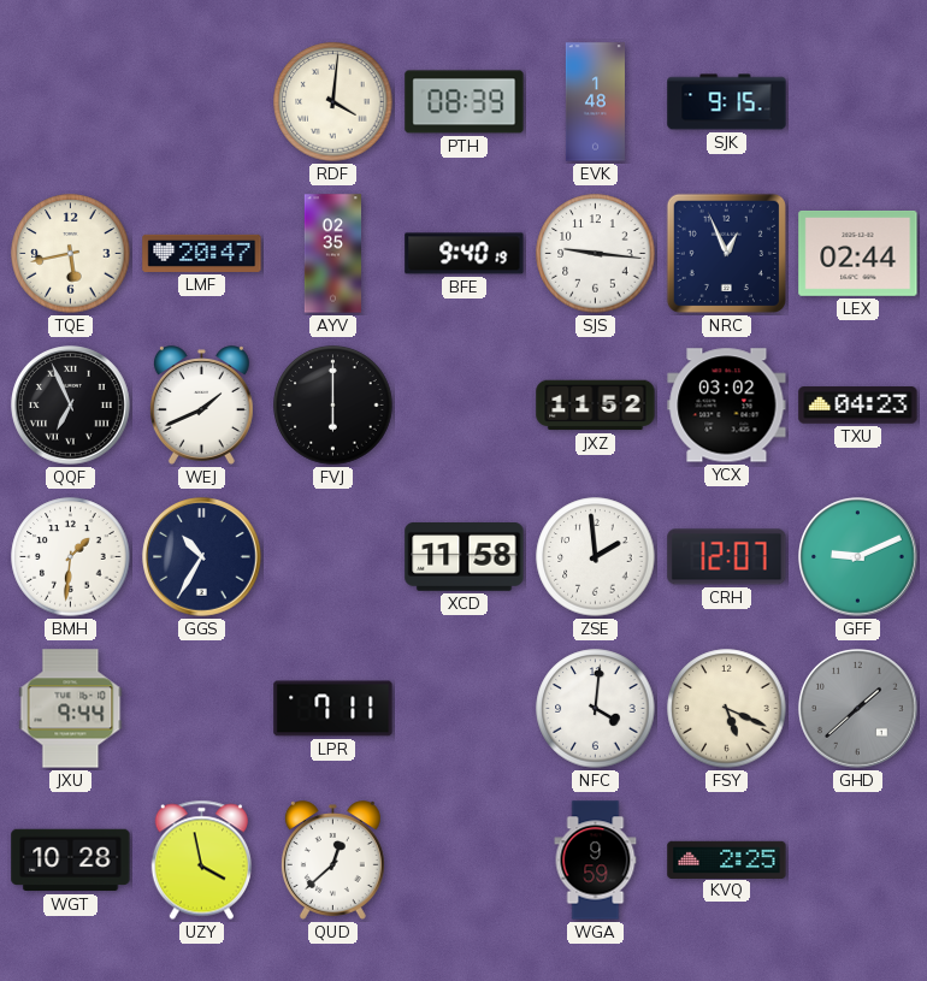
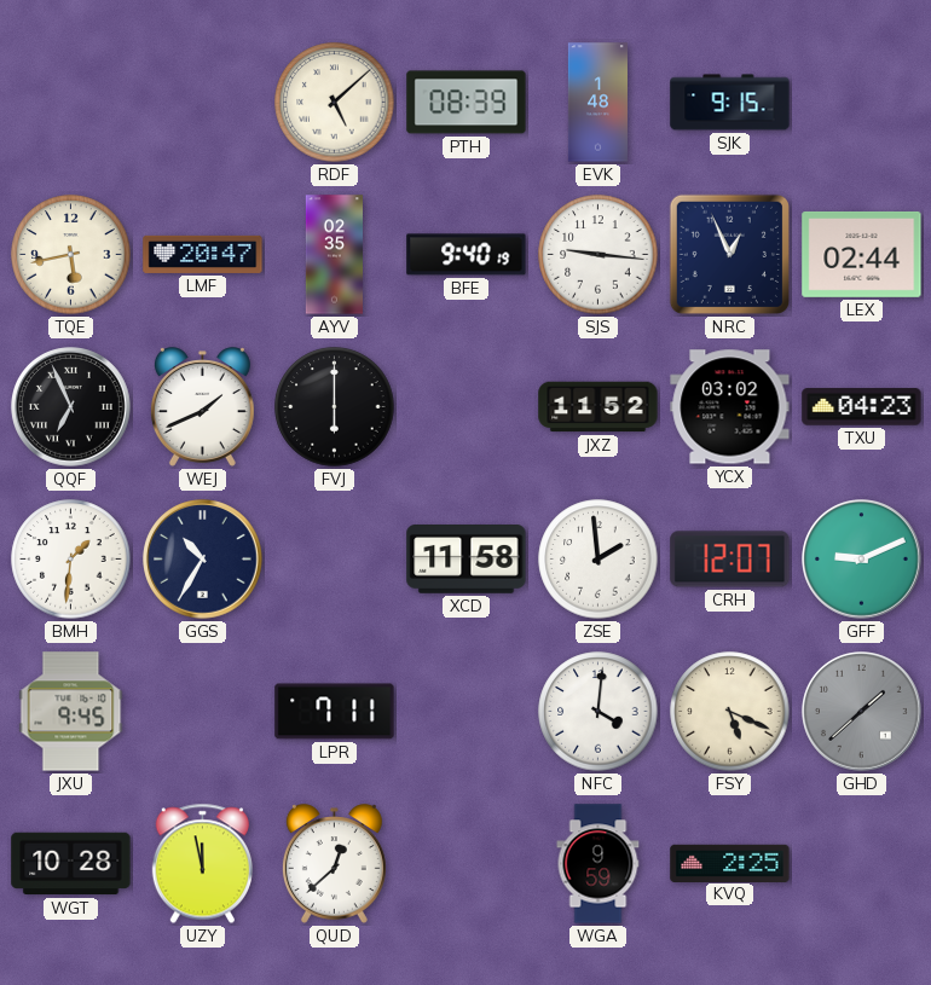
RDF: 4:01 -> 5:08
JXU: 9:44 -> 9:45
UZY: 3:58 -> 11:58
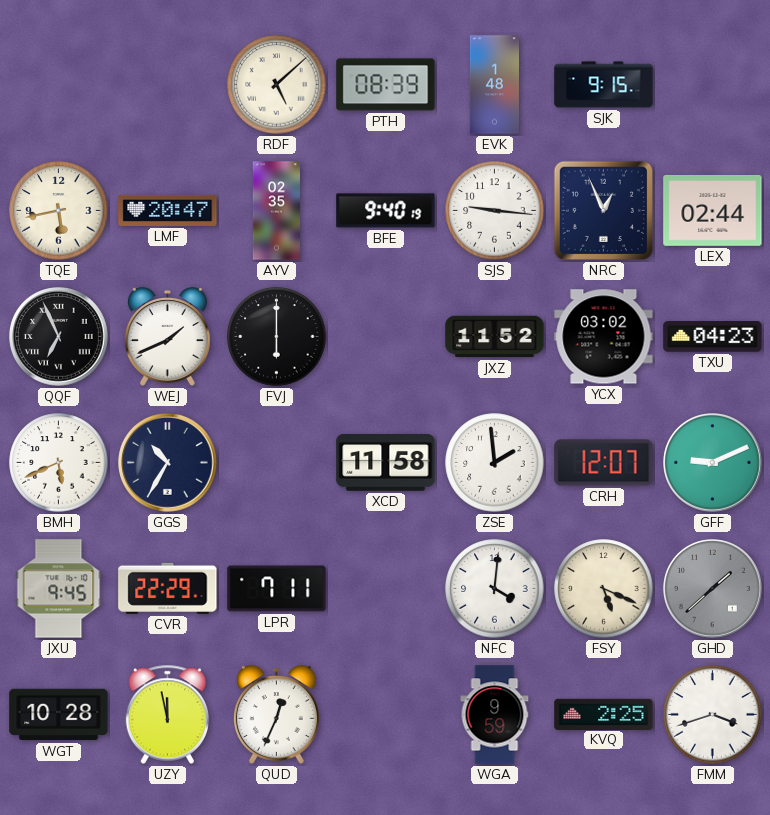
BMH: 1:31 -> 5:41
CVR: none -> 22:29
QUD: 12:38 -> 12:34
FMM: none -> 3:42
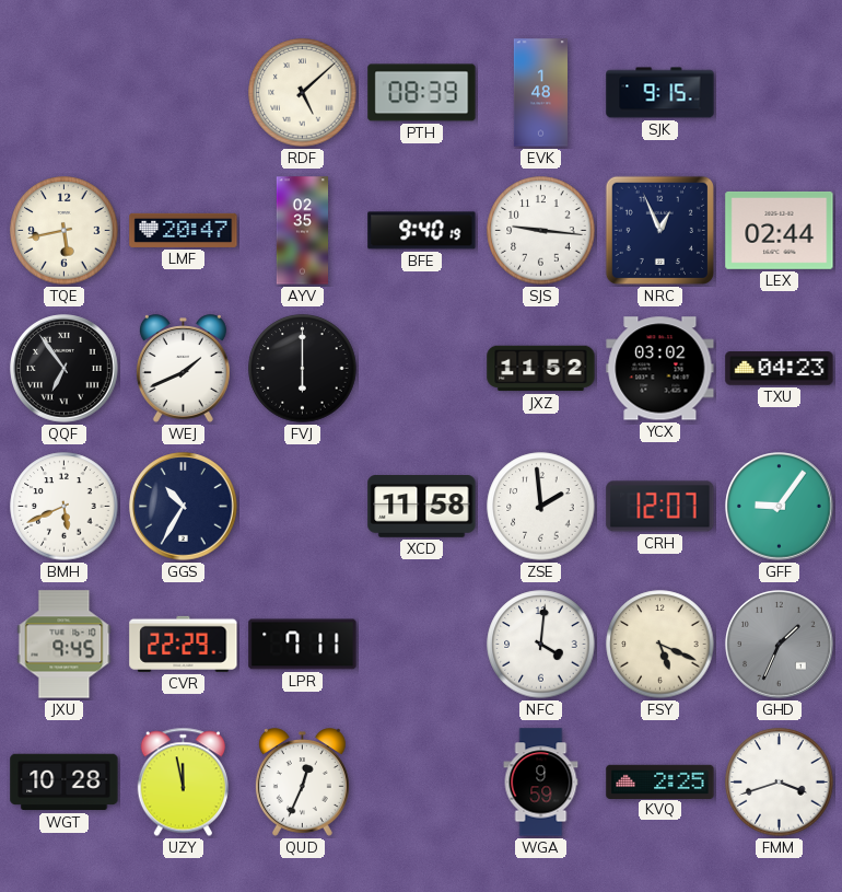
QQF: 6:56 -> 6:54
GFF: 9:11 -> 9:06
GHD: 1:38 -> 1:34
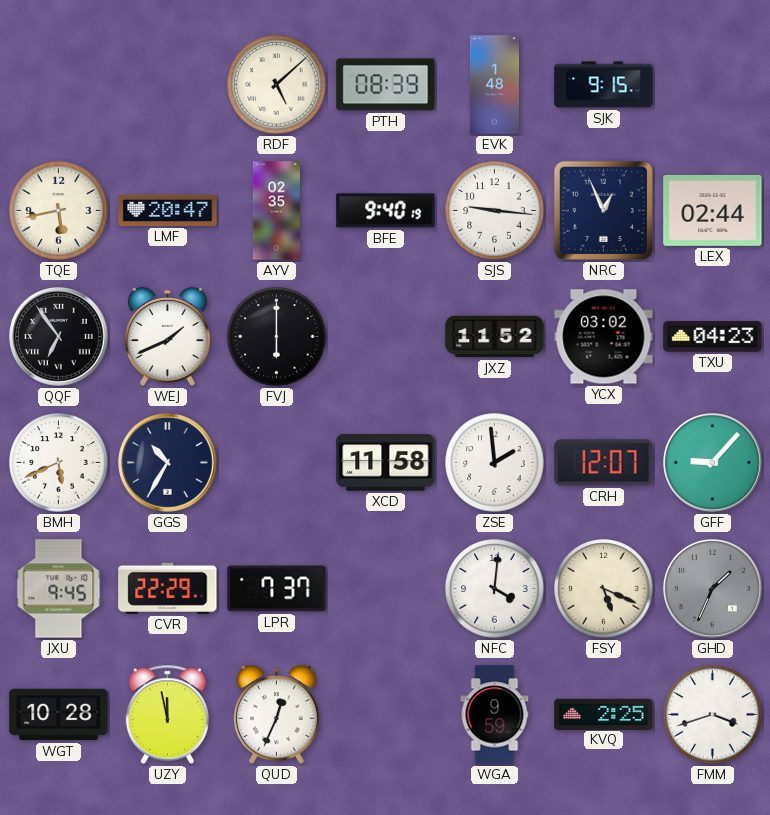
GFF: 9:06 -> 9:07
LPR: 7:11 -> 7:37
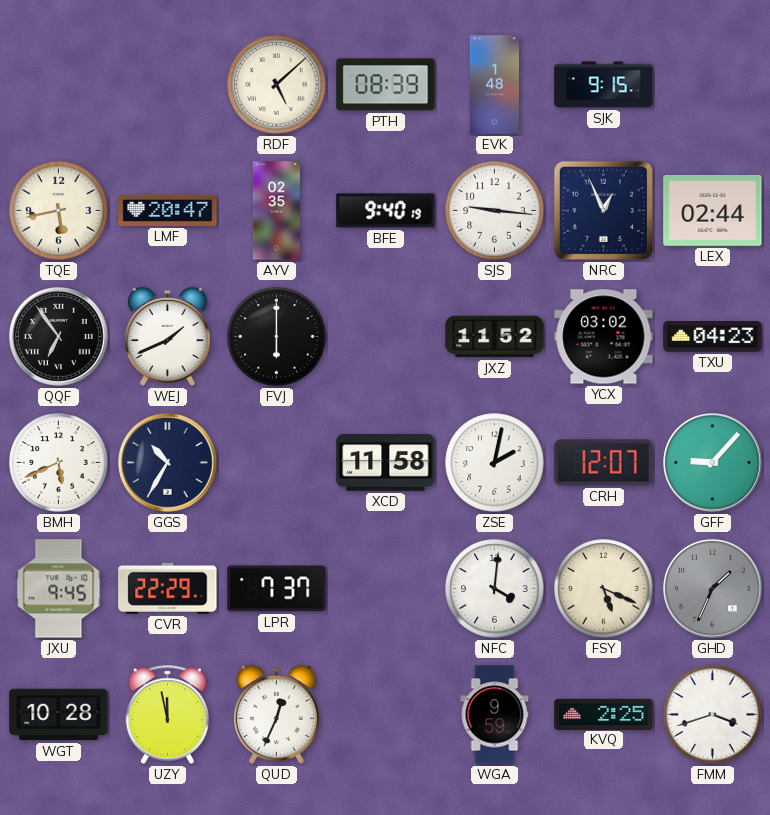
ZSE: 1:59 -> 2:02
